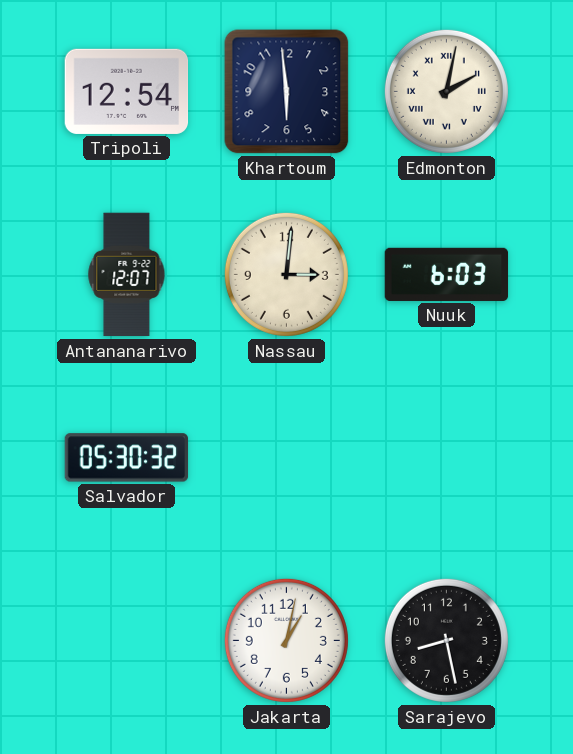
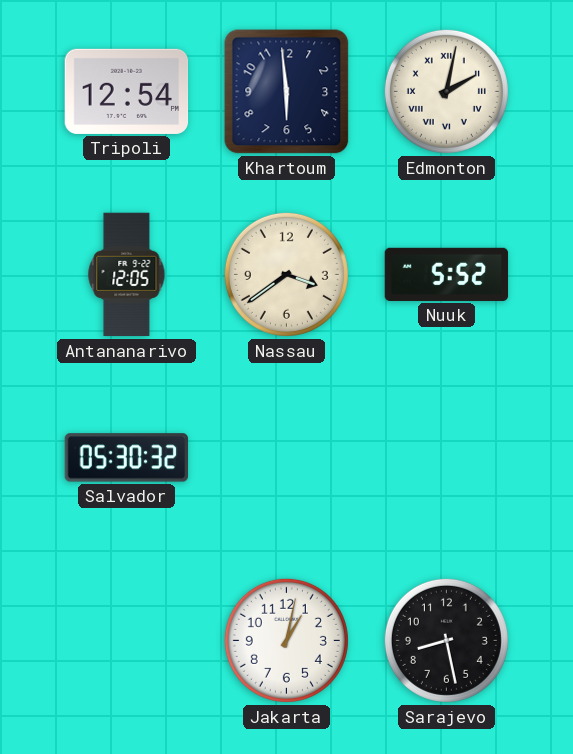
Antananarivo: 12:07 -> 12:05
Nassau: 3:01 -> 3:39
Nuuk: 6:03 -> 5:52
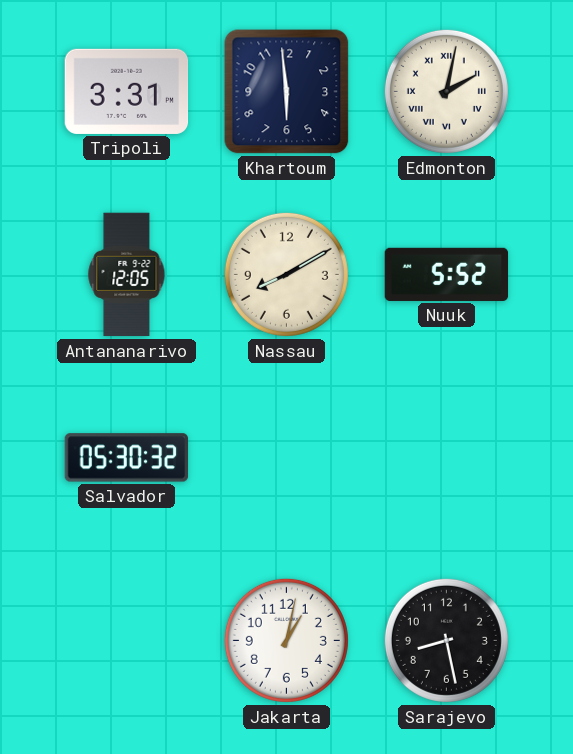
Tripoli: 12:54 -> 3:31
Nassau: 3:39 -> 8:10
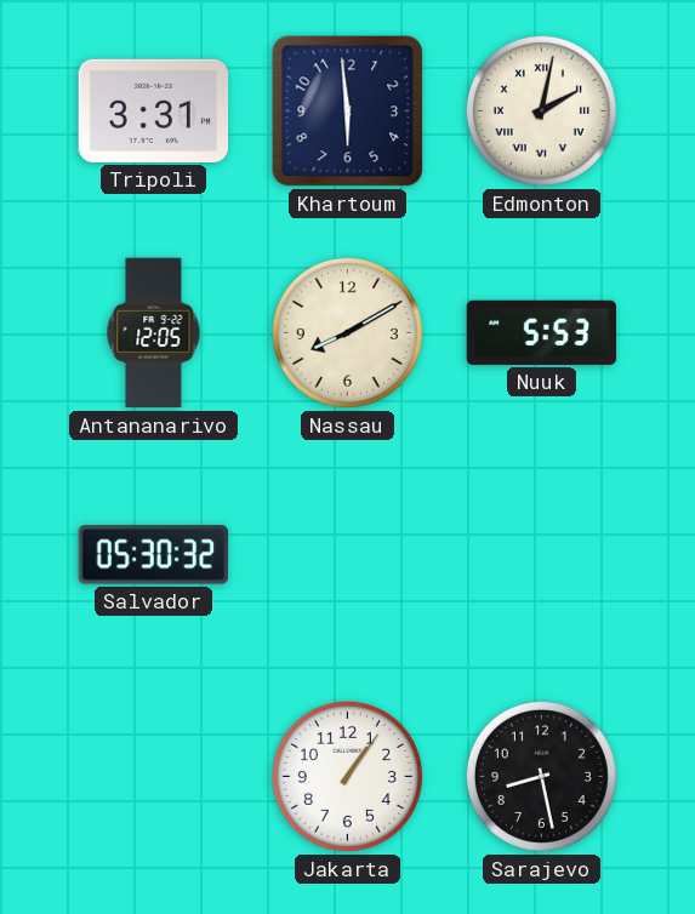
Nuuk: 5:52 -> 5:53
Jakarta: 1:02 -> 1:06
